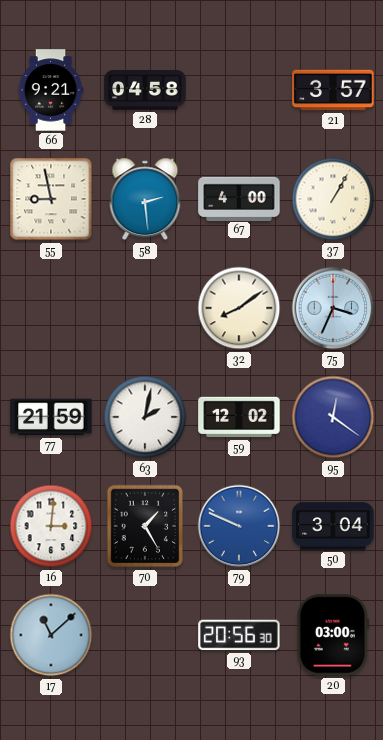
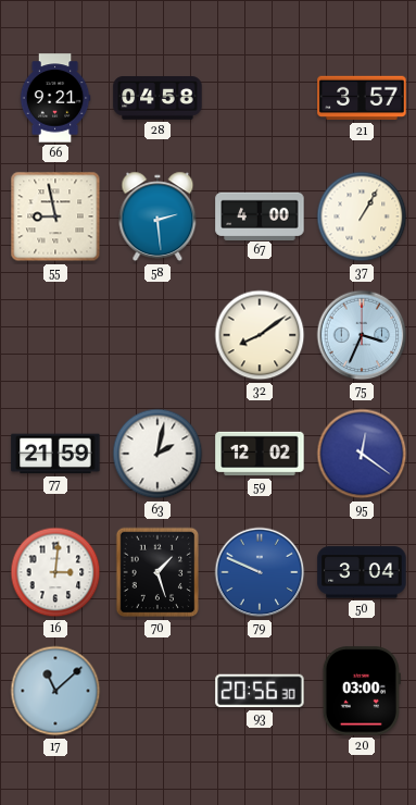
70: 1:25 -> 1:27
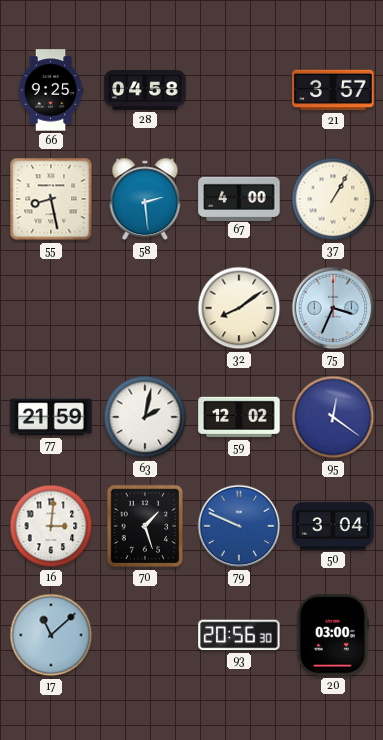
66: 9:21 -> 9:25
55: 8:58 -> 8:28
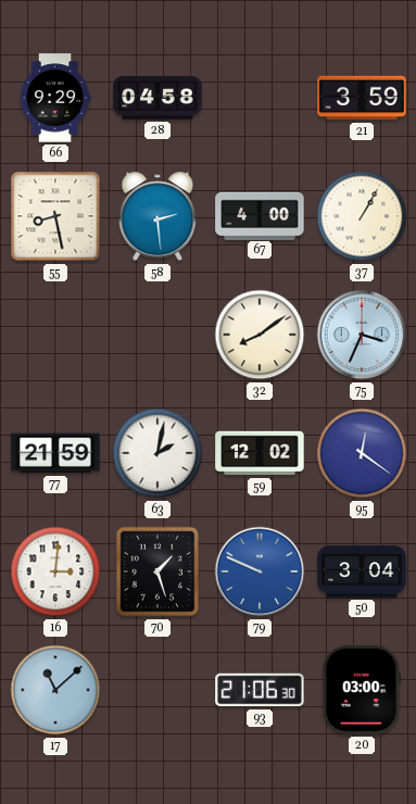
66: 9:25 -> 9:29
21: 3:57 -> 3:59
93: 20:56 -> 21:06
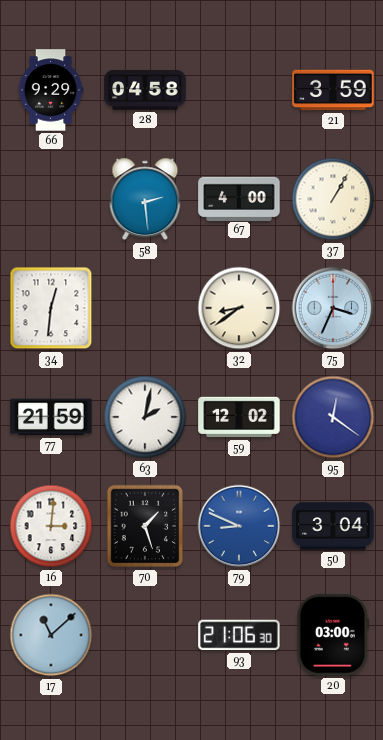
55: 8:28 -> none
34: none -> 12:31
32: 8:09 -> 8:39
79: 9:49 -> 8:49
